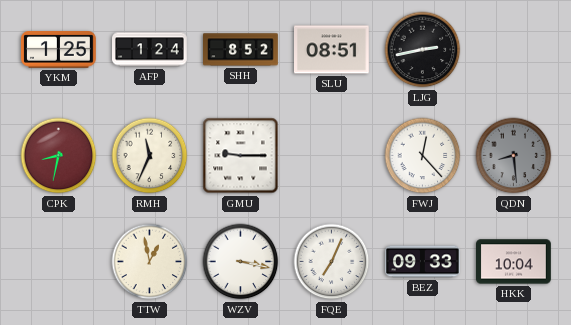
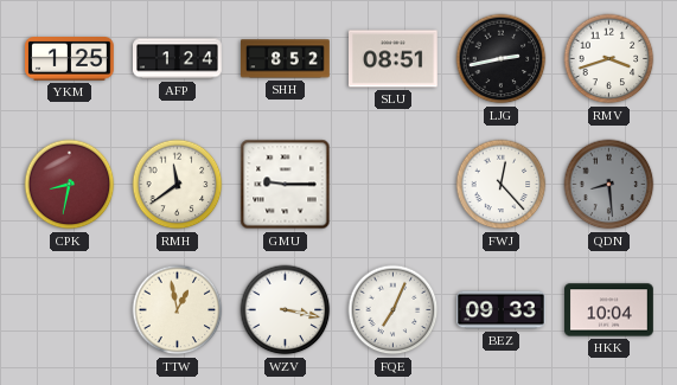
RMV: none -> 3:42
RMH: 11:34 -> 11:39
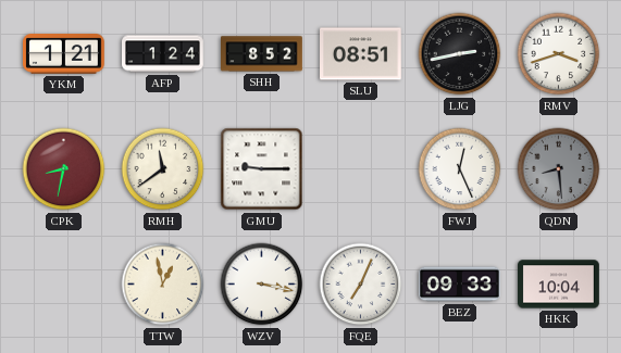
YKM: 1:25 -> 1:21
FWJ: 12:23 -> 12:26
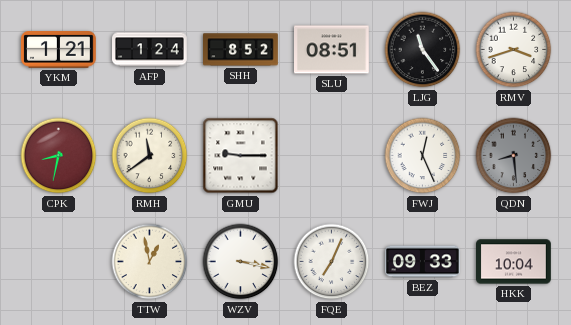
LJG: 2:43 -> 11:24
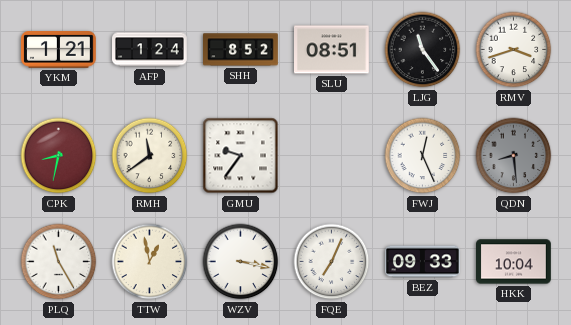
GMU: 9:15 -> 9:36
PLQ: none -> 11:25
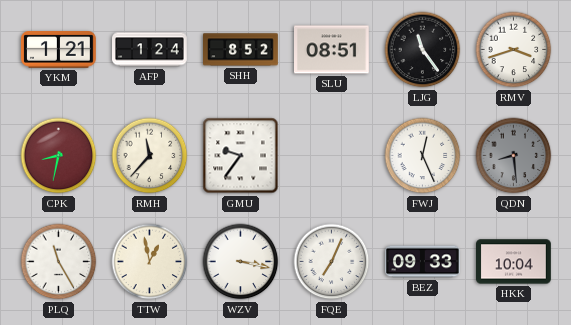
RMH: 11:39 -> 11:37
